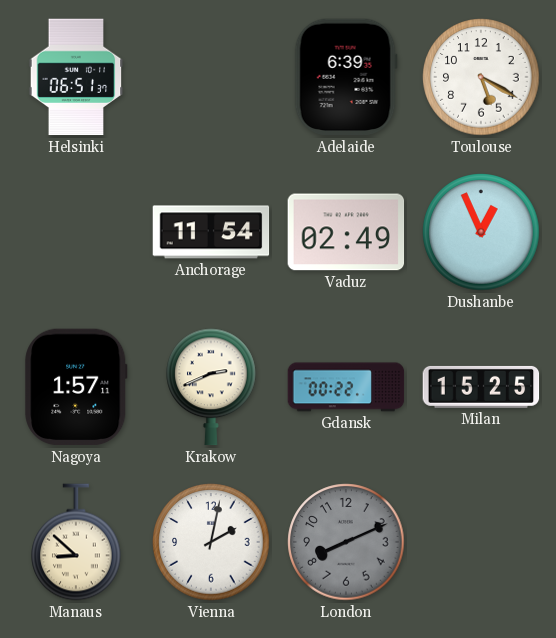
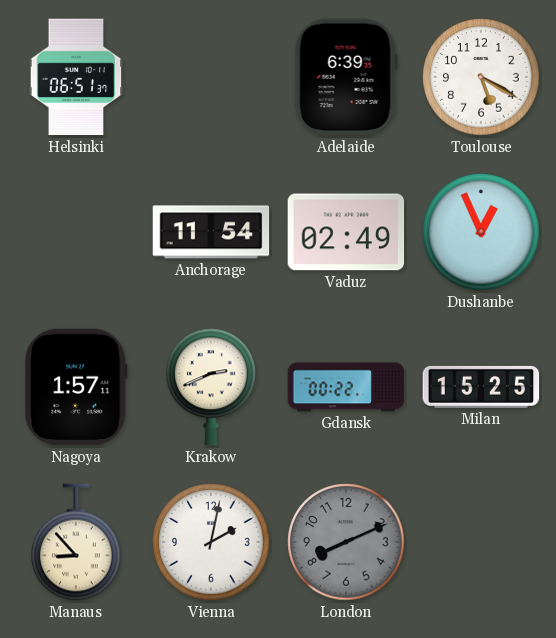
Manaus: 8:52 -> 8:53
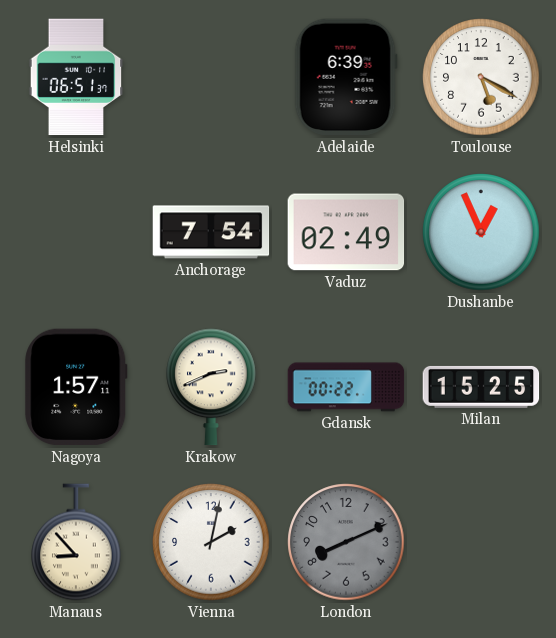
Anchorage: 11:54 -> 7:54
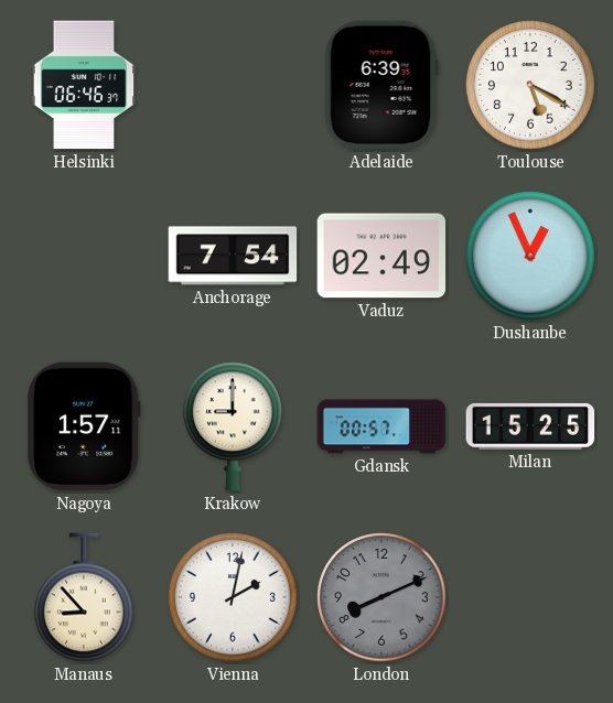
Helsinki: 06:51 -> 06:46
Krakow: 2:41 -> 9:00
Gdansk: 00:22 -> 00:57
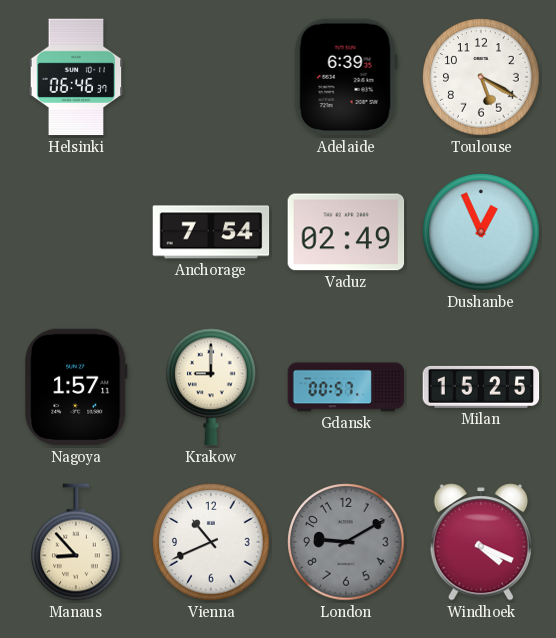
Vienna: 2:02 -> 10:41
London: 8:11 -> 9:10
Windhoek: none -> 4:19
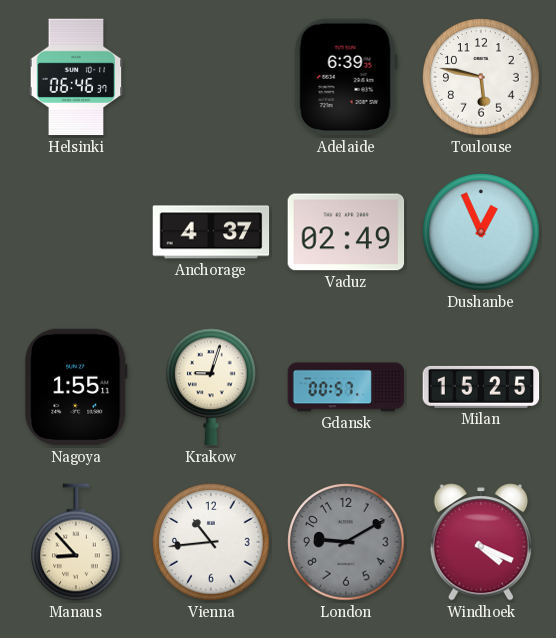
Toulouse: 5:20 -> 5:47
Anchorage: 7:54 -> 4:37
Nagoya: 1:57 -> 1:55
Krakow: 9:00 -> 9:03
Vienna: 10:41 -> 10:44
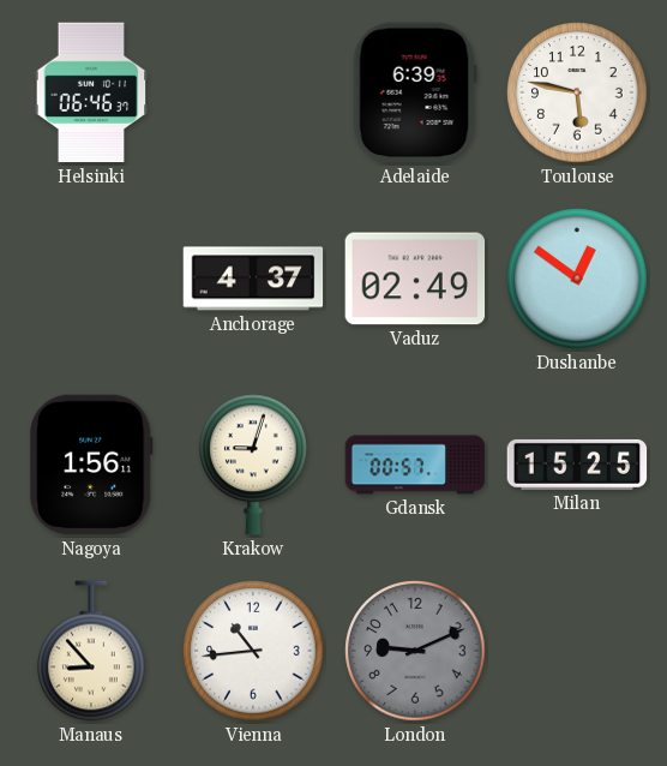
Dushanbe: 12:56 -> 12:51
Nagoya: 1:55 -> 1:56
London: 9:10 -> 9:11
Windhoek: 4:19 -> none
